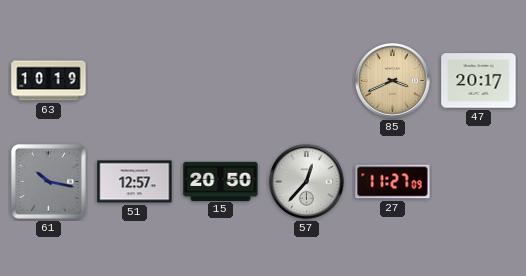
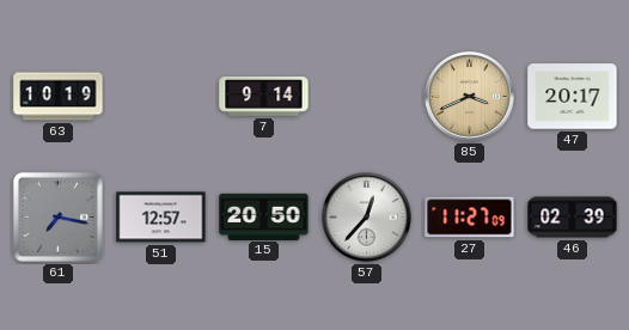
7: none -> 9:14
61: 10:17 -> 7:17
46: none -> 02:39
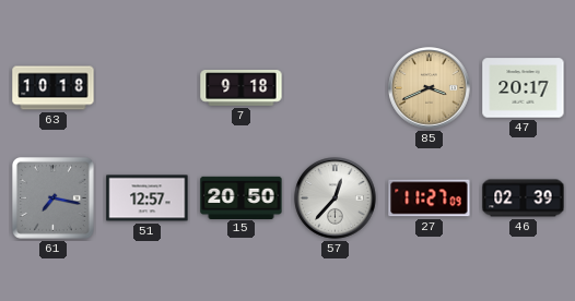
63: 10:19 -> 10:18
7: 9:14 -> 9:18
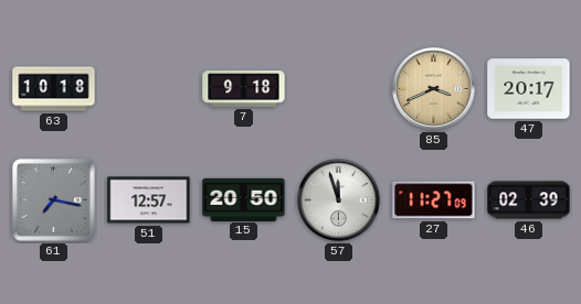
57: 12:37 -> 11:57
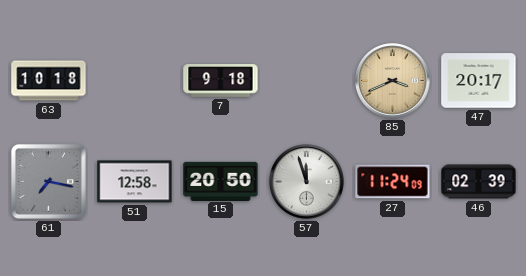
51: 12:57 -> 12:58
27: 11:27 -> 11:24
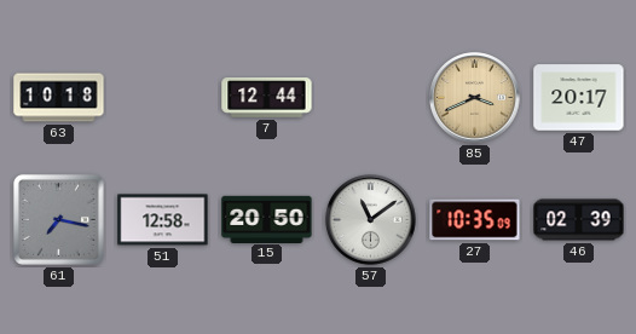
7: 9:18 -> 12:44
57: 11:57 -> 11:09
27: 11:24 -> 10:35
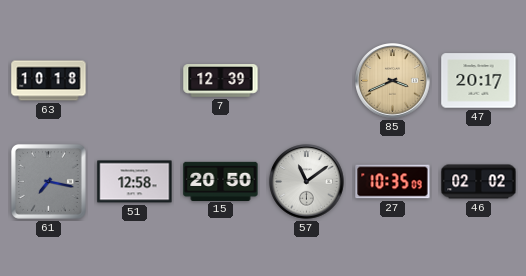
7: 12:44 -> 12:39
46: 02:39 -> 02:02
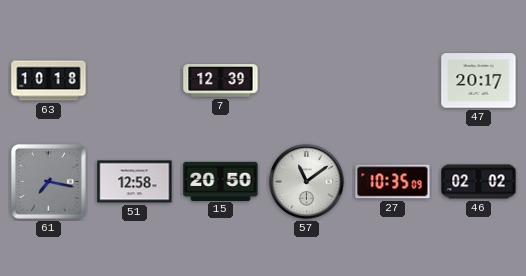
85: 3:41 -> none
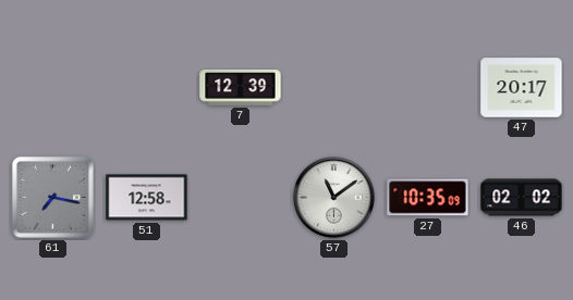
63: 10:18 -> none
15: 20:50 -> none
